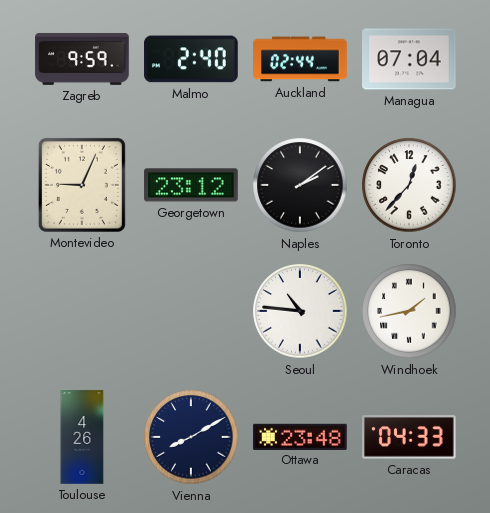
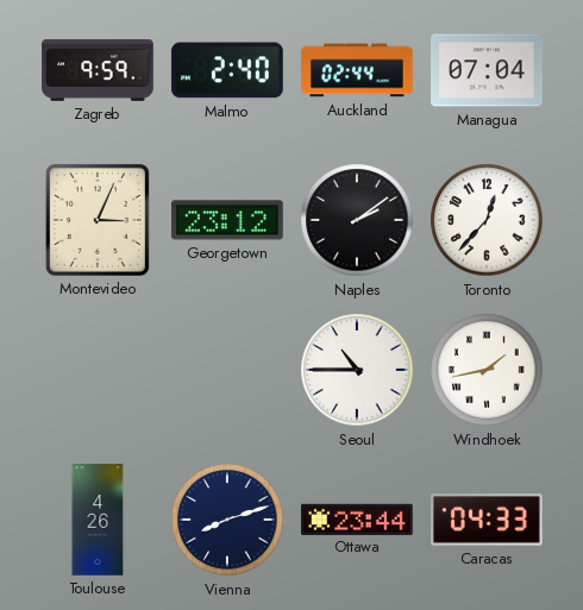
Montevideo: 9:04 -> 3:04
Seoul: 10:46 -> 10:45
Vienna: 8:10 -> 8:12
Ottawa: 23:48 -> 23:44
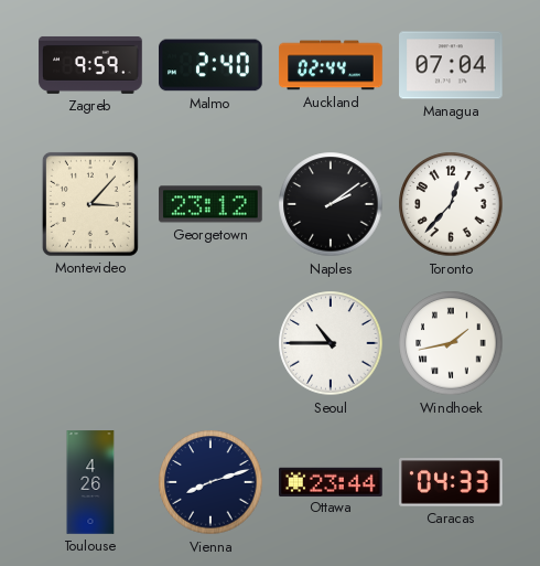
Montevideo: 3:04 -> 3:07
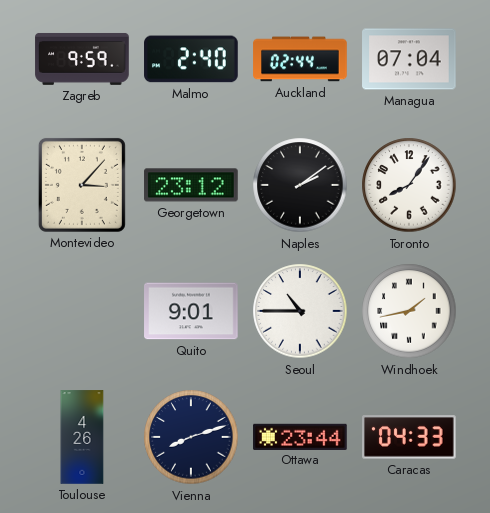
Toronto: 12:37 -> 8:06
Quito: none -> 9:01
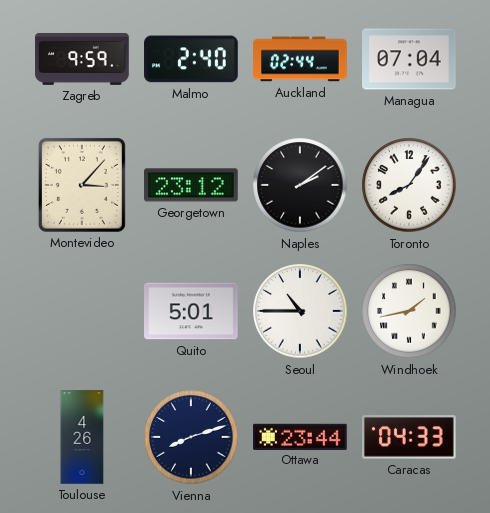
Quito: 9:01 -> 5:01
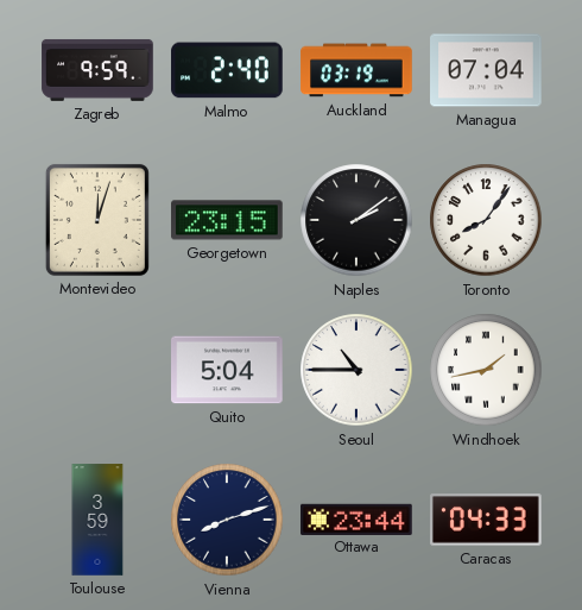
Auckland: 02:44 -> 03:19
Montevideo: 3:07 -> 12:03
Georgetown: 23:12 -> 23:15
Quito: 5:01 -> 5:04
Toulouse: 4:26 -> 3:59
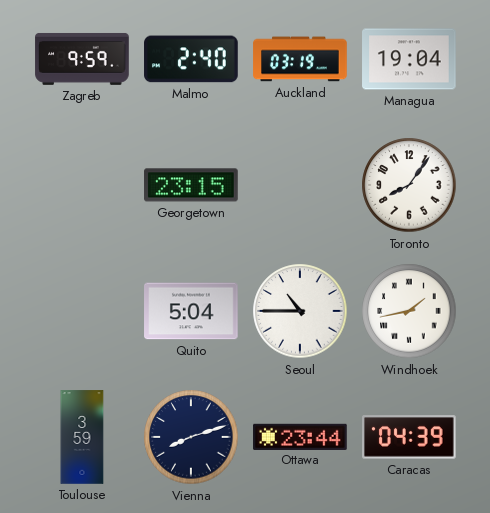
Managua: 07:04 -> 19:04
Montevideo: 12:03 -> none
Naples: 2:09 -> none
Caracas: 04:33 -> 04:39
